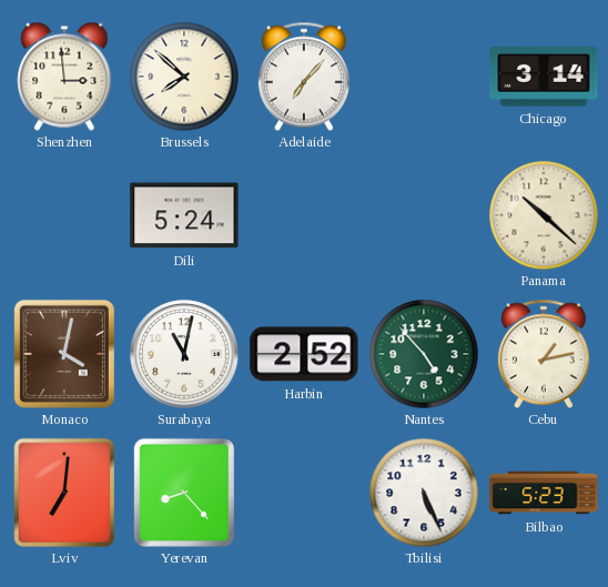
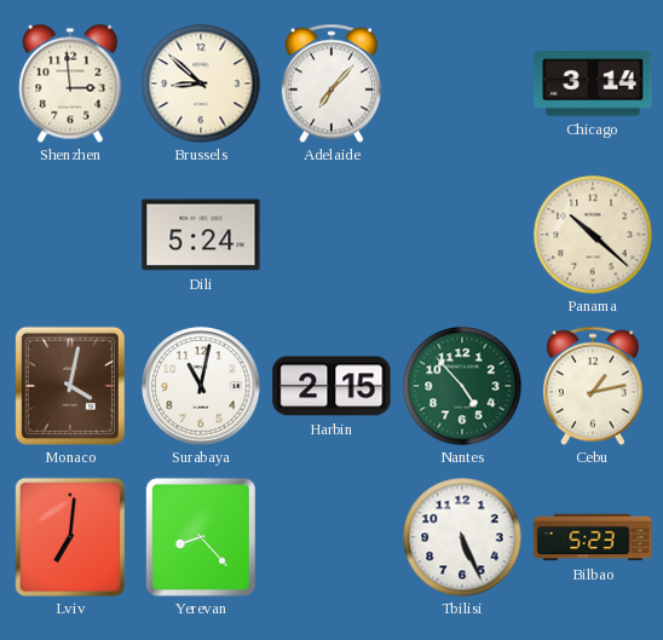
Brussels: 7:52 -> 8:52
Harbin: 2:52 -> 2:15
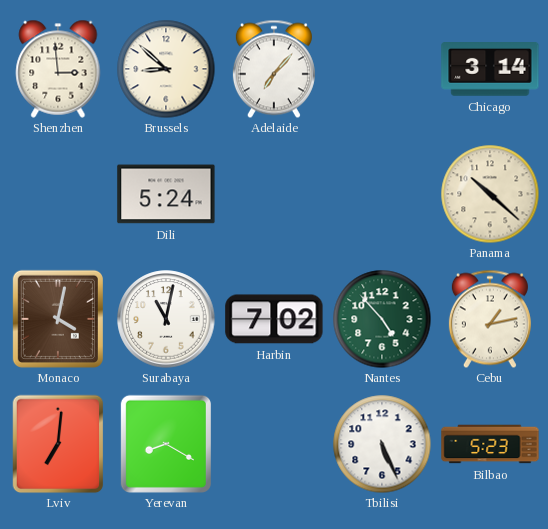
Harbin: 2:15 -> 7:02
Yerevan: 8:23 -> 8:20
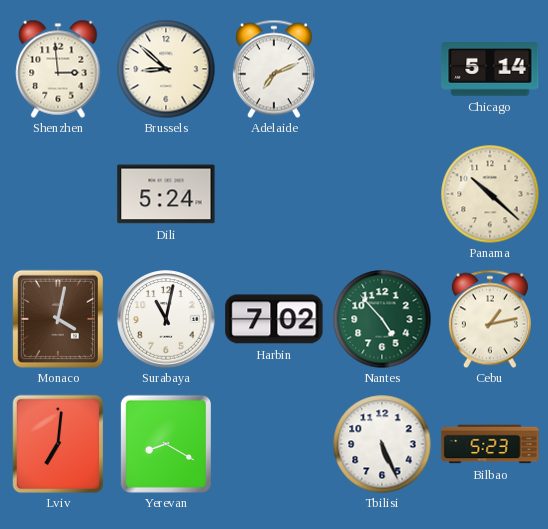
Adelaide: 7:07 -> 7:11
Chicago: 3:14 -> 5:14
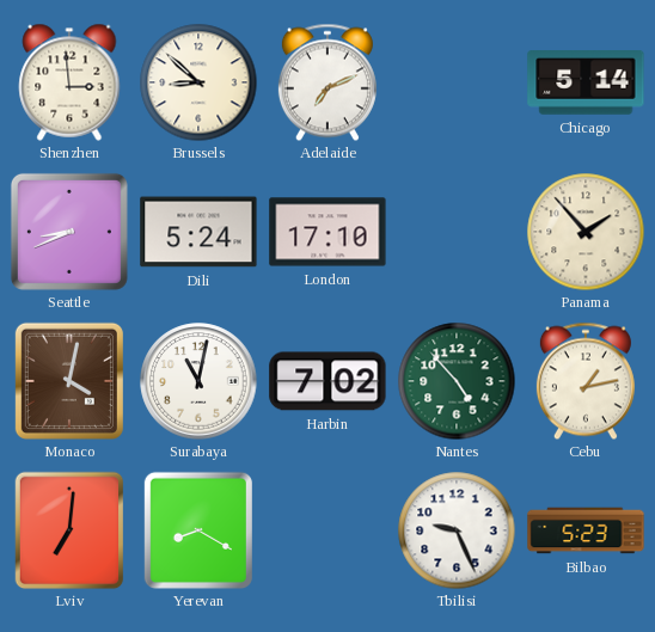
Seattle: none -> 8:41
London: none -> 17:10
Panama: 10:22 -> 1:53
Tbilisi: 5:26 -> 9:26
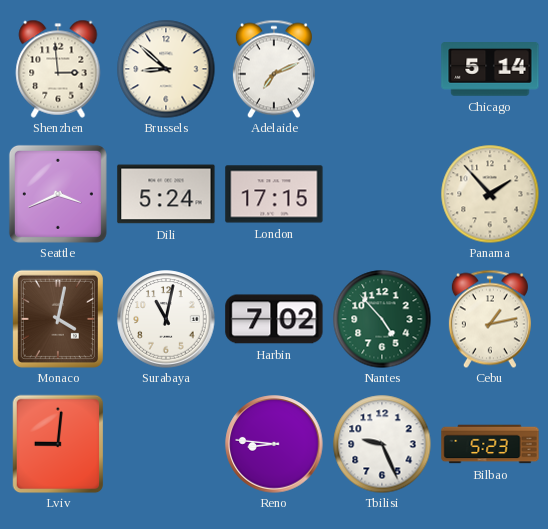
Seattle: 8:41 -> 3:41
London: 17:10 -> 17:15
Lviv: 7:01 -> 9:01
Yerevan: 8:20 -> none
Reno: none -> 8:46
